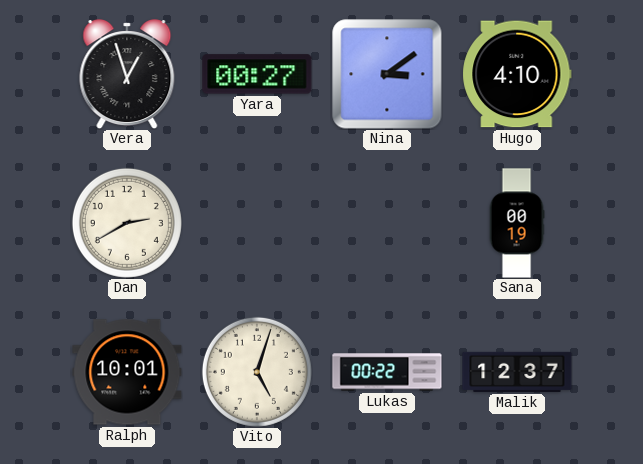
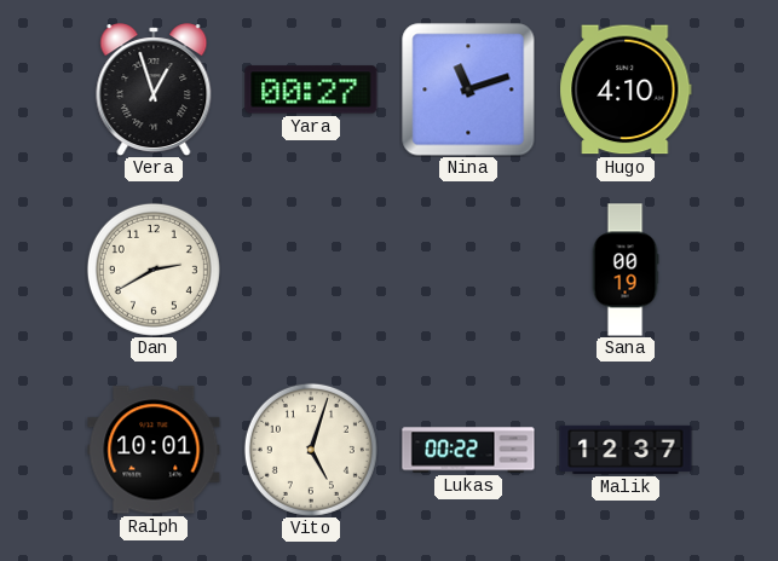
Nina: 3:09 -> 11:12
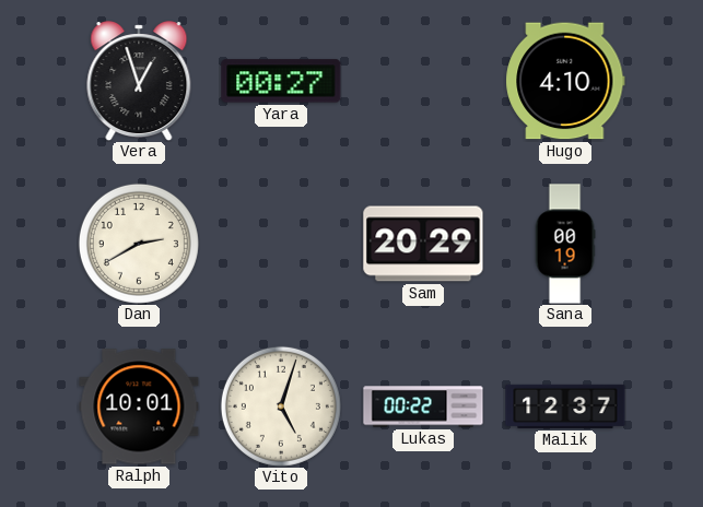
Nina: 11:12 -> none
Sam: none -> 20:29
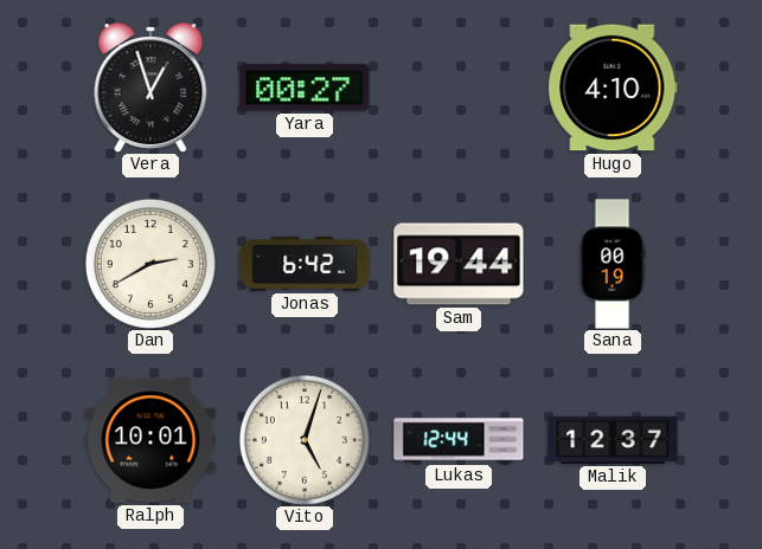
Jonas: none -> 6:42
Sam: 20:29 -> 19:44
Lukas: 00:22 -> 12:44
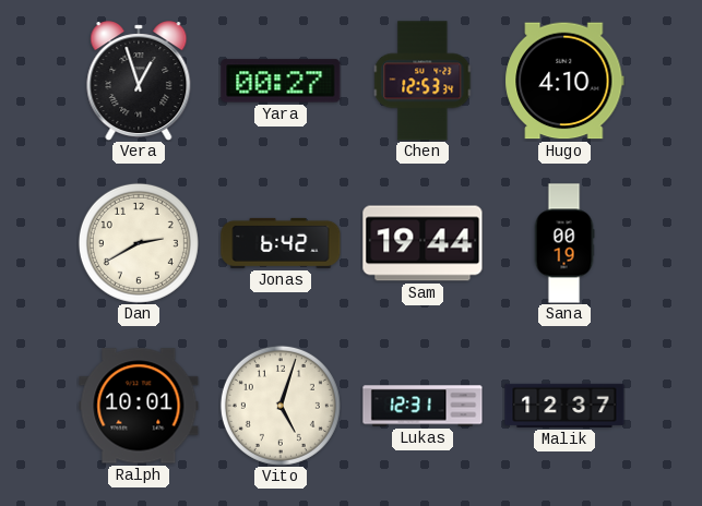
Chen: none -> 12:53
Lukas: 12:44 -> 12:31
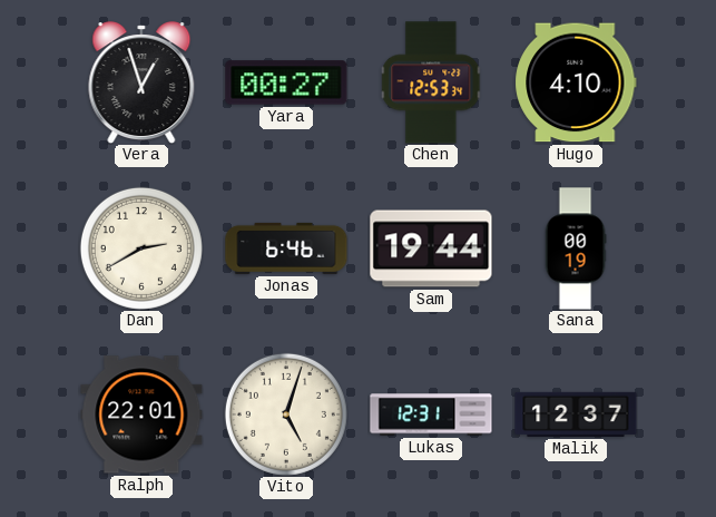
Jonas: 6:42 -> 6:46
Ralph: 10:01 -> 22:01
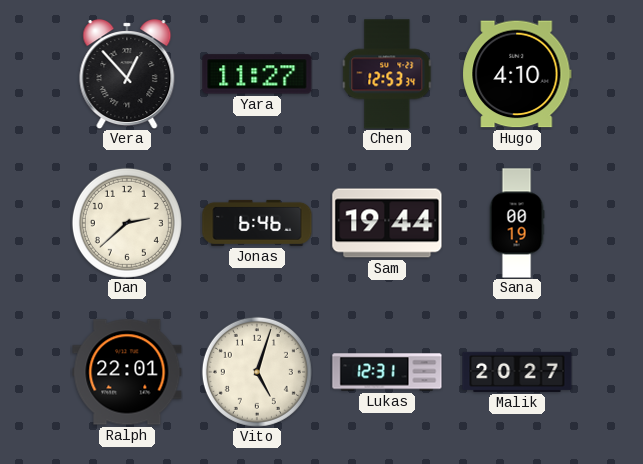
Vera: 12:57 -> 12:53
Yara: 00:27 -> 11:27
Dan: 2:40 -> 2:38
Malik: 12:37 -> 20:27
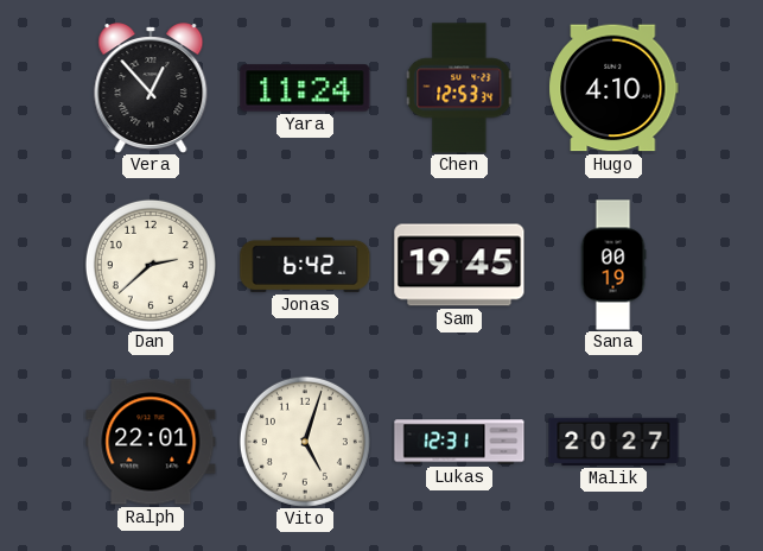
Yara: 11:27 -> 11:24
Jonas: 6:46 -> 6:42
Sam: 19:44 -> 19:45
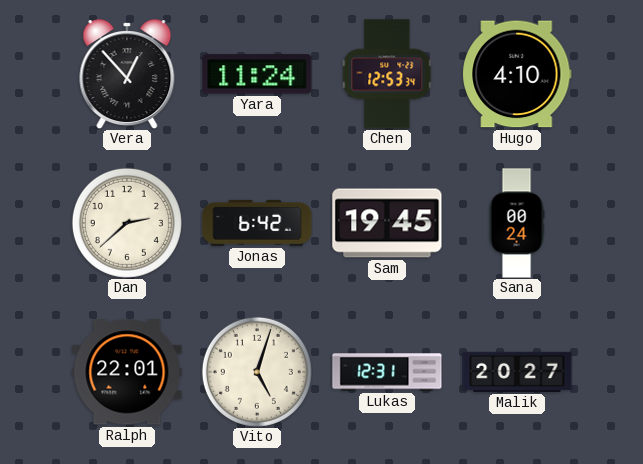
Sana: 00:19 -> 00:24
